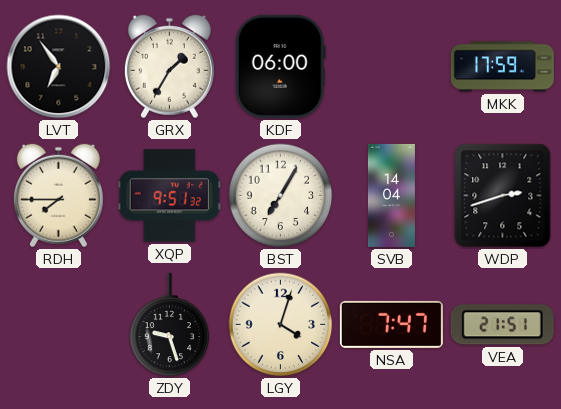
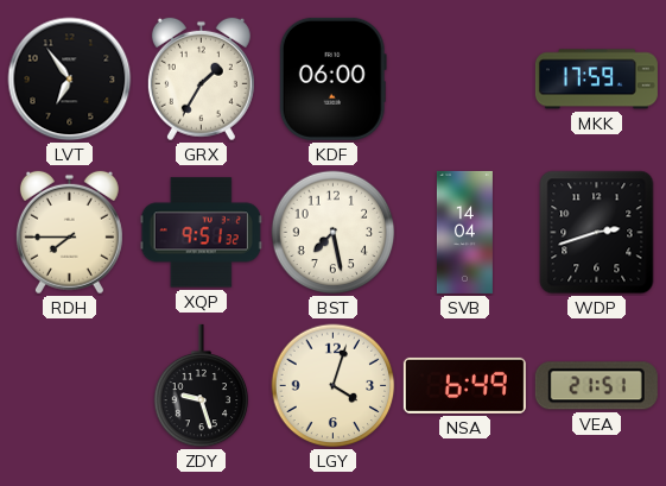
BST: 7:05 -> 7:28
NSA: 7:47 -> 6:49
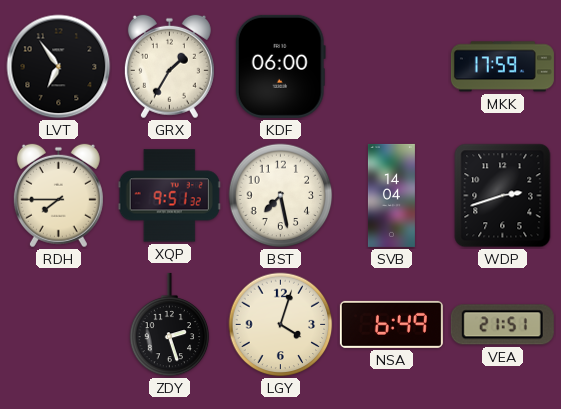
ZDY: 9:27 -> 2:27
